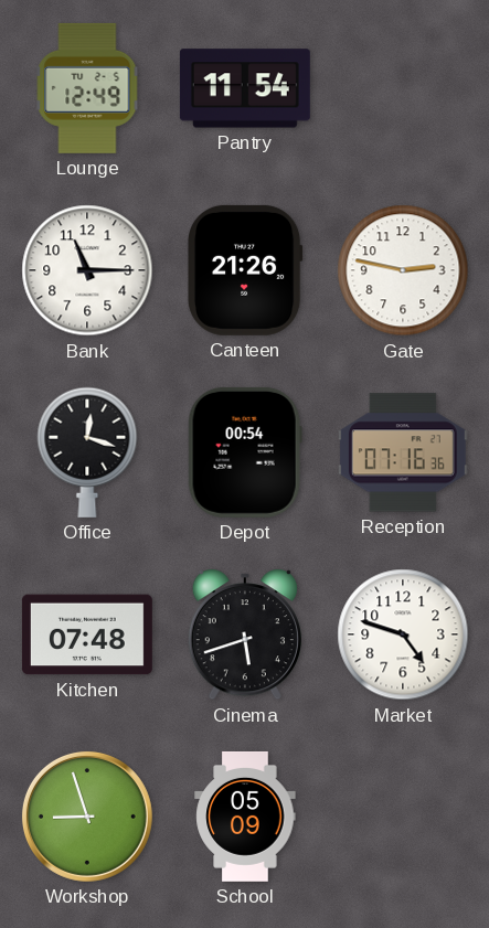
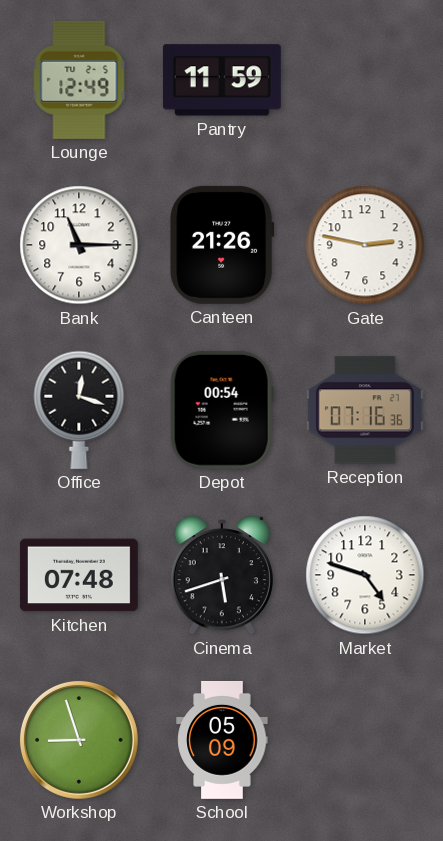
Pantry: 11:54 -> 11:59
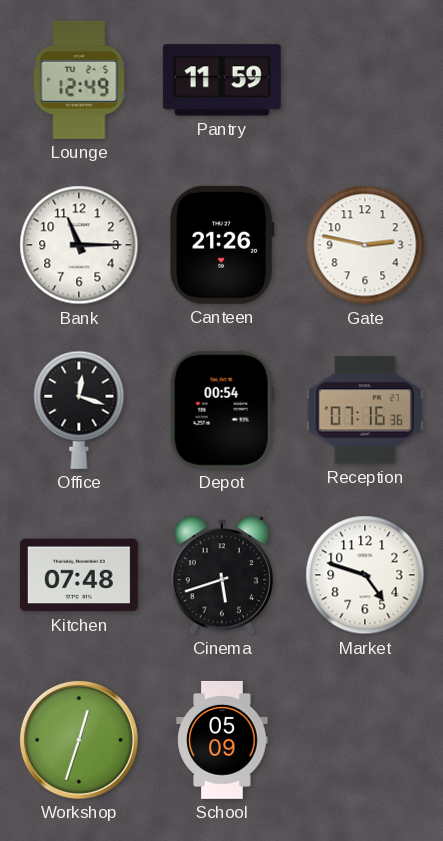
Workshop: 8:57 -> 12:33
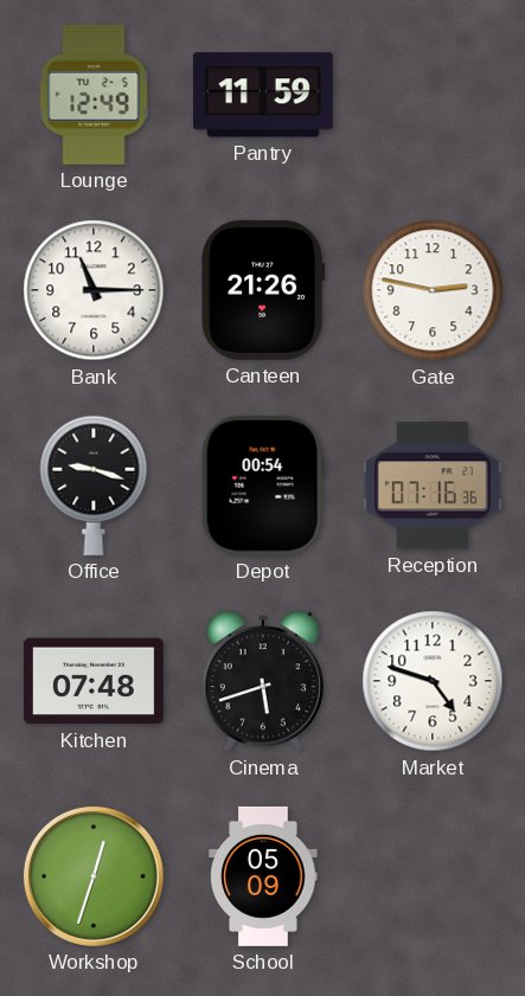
Office: 12:18 -> 9:18
